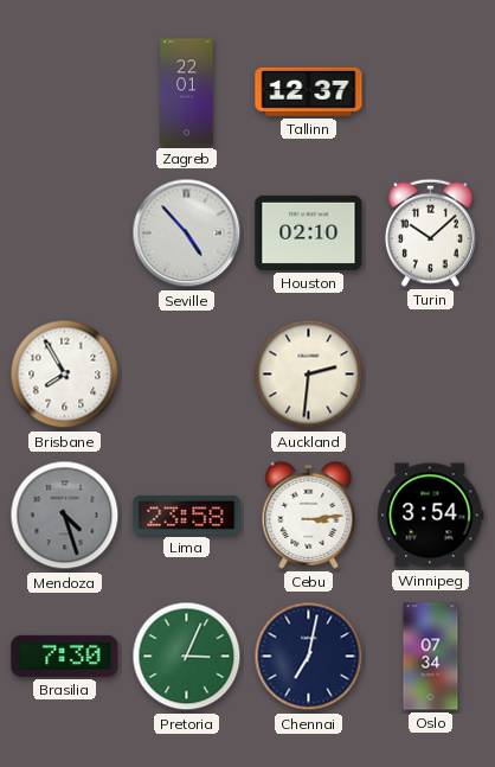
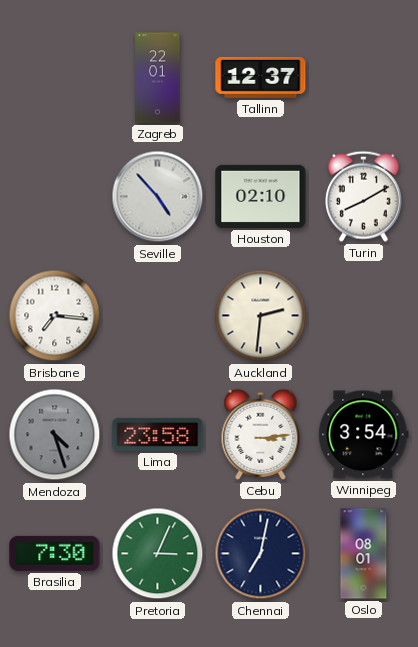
Turin: 10:08 -> 8:10
Brisbane: 7:55 -> 7:16
Oslo: 07:34 -> 08:01
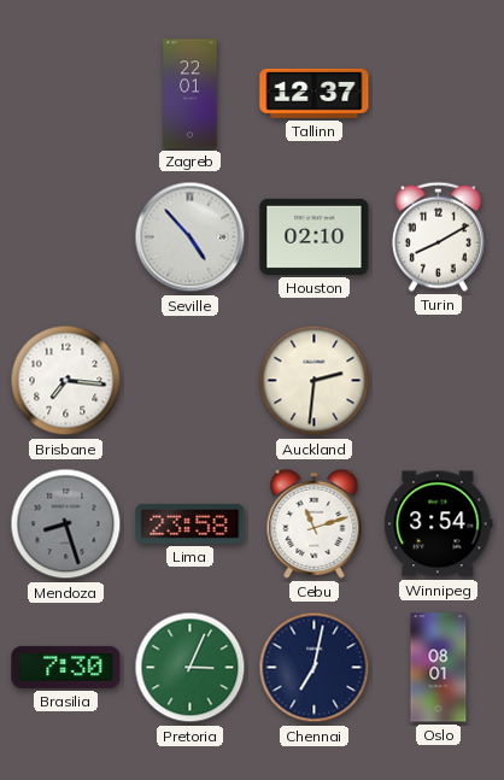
Mendoza: 4:27 -> 8:27
Cebu: 3:14 -> 11:12
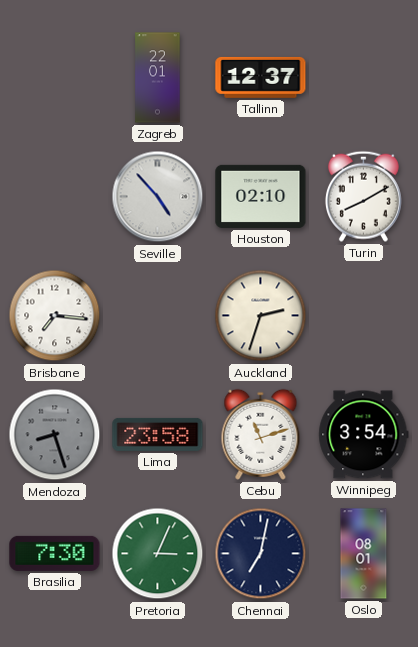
Auckland: 2:31 -> 2:33
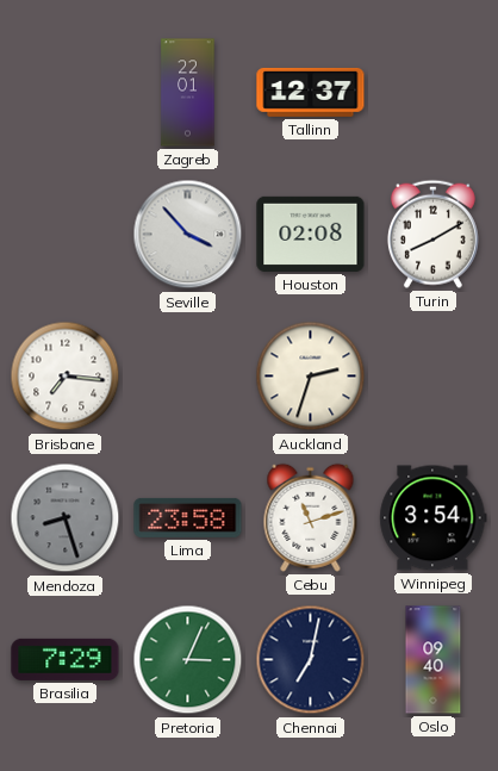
Seville: 4:53 -> 3:53
Houston: 02:10 -> 02:08
Brasilia: 7:30 -> 7:29
Oslo: 08:01 -> 09:40
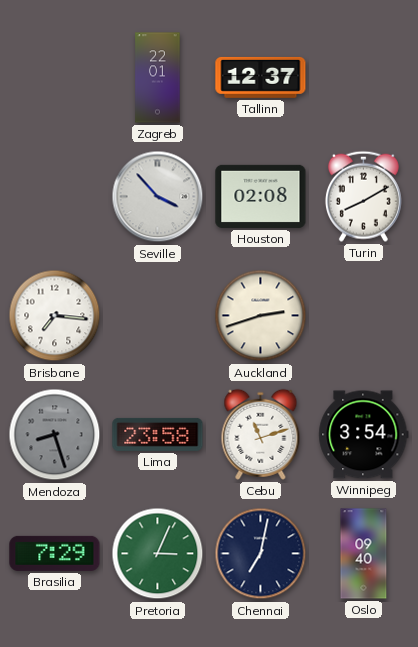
Auckland: 2:33 -> 2:42
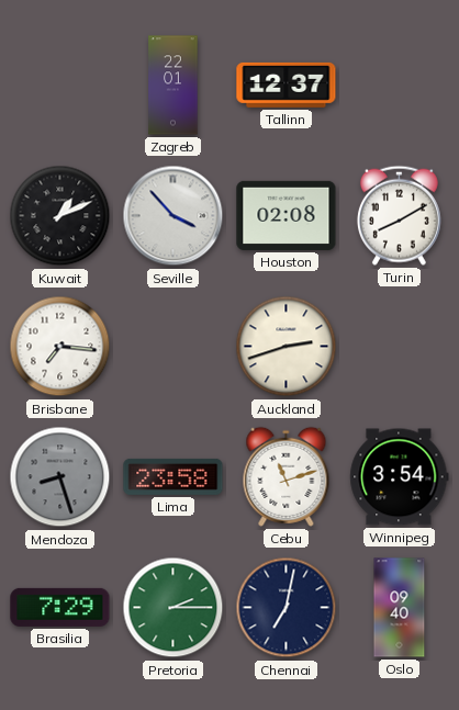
Kuwait: none -> 1:11
Pretoria: 3:04 -> 2:15
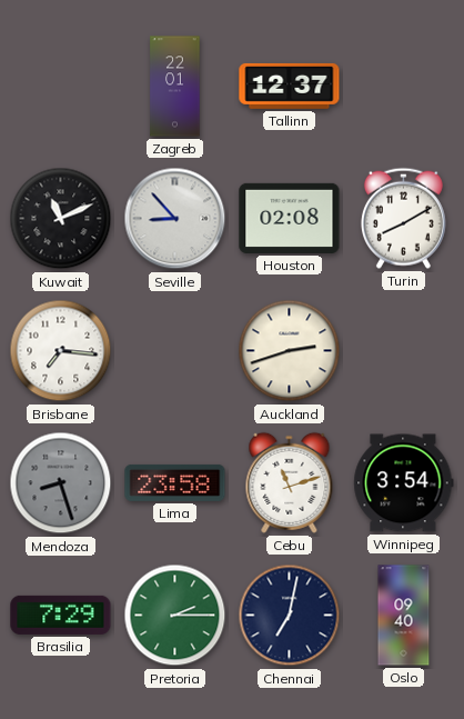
Kuwait: 1:11 -> 11:11
Seville: 3:53 -> 8:53
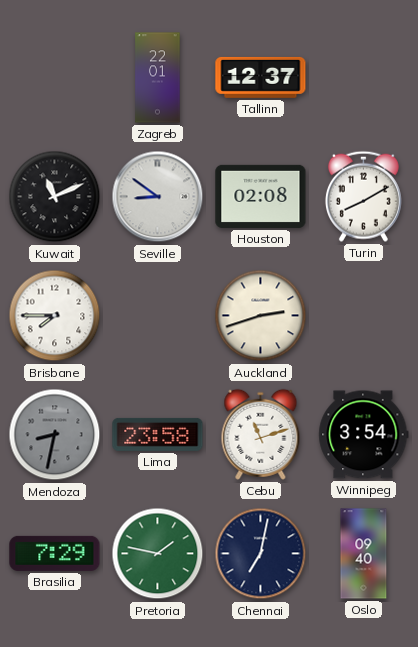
Seville: 8:53 -> 8:51
Brisbane: 7:16 -> 7:45
Mendoza: 8:27 -> 8:32
Pretoria: 2:15 -> 1:47
